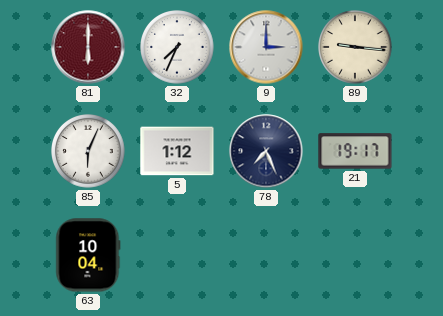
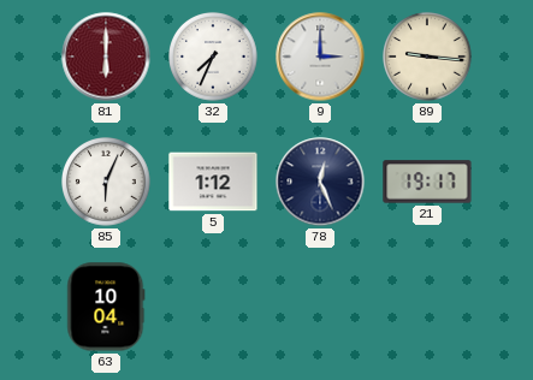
78: 7:26 -> 12:26
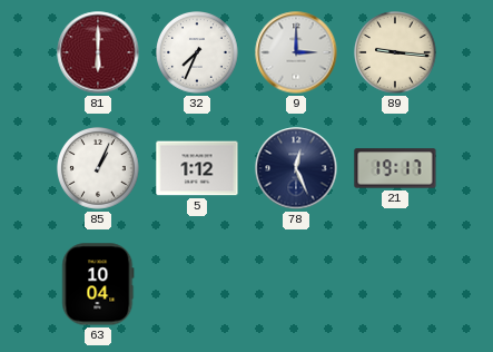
85: 6:04 -> 1:04
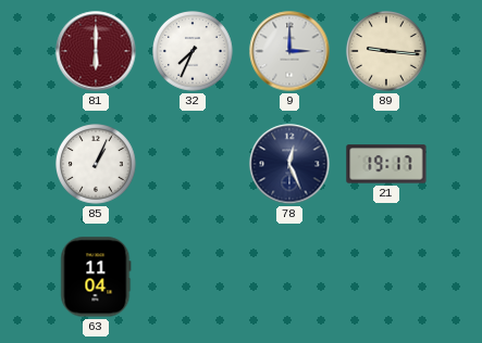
5: 1:12 -> none
63: 10:04 -> 11:04
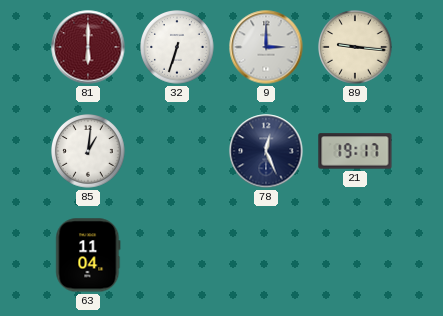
32: 7:34 -> 6:33
85: 1:04 -> 1:01
